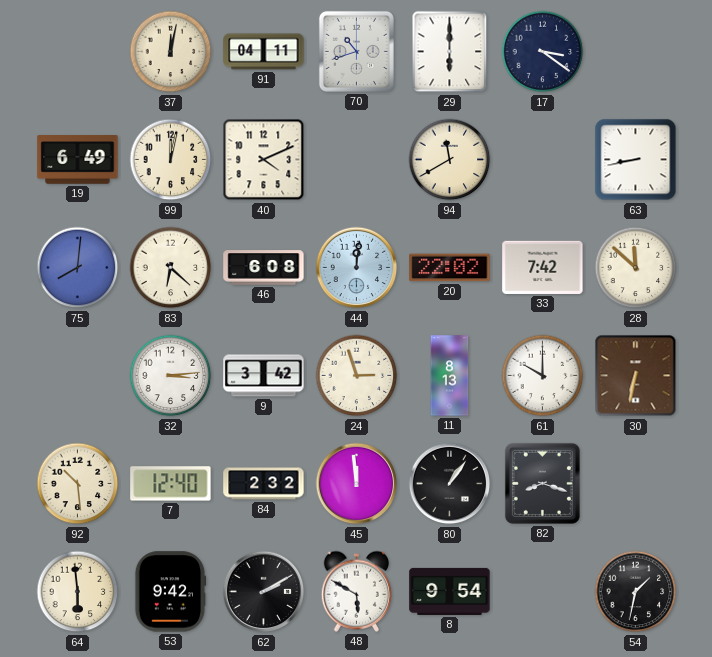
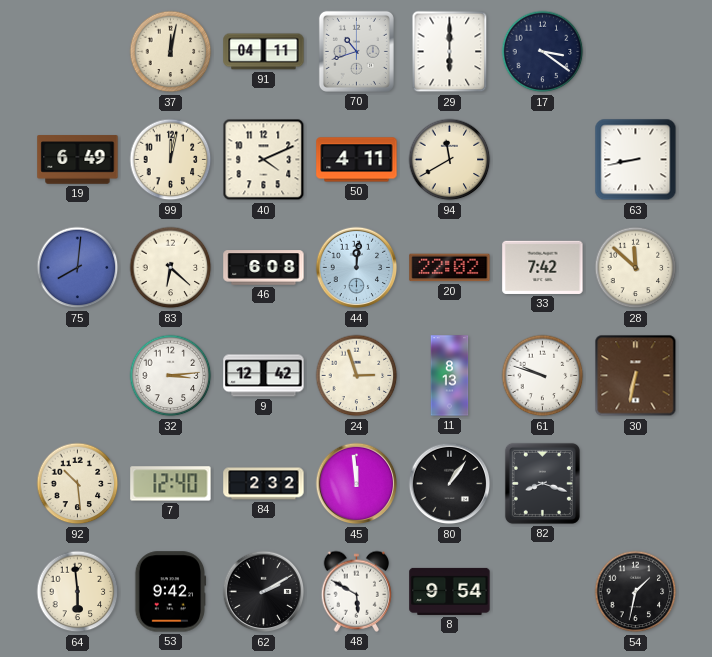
50: none -> 4:11
9: 3:42 -> 12:42
61: 10:00 -> 9:48
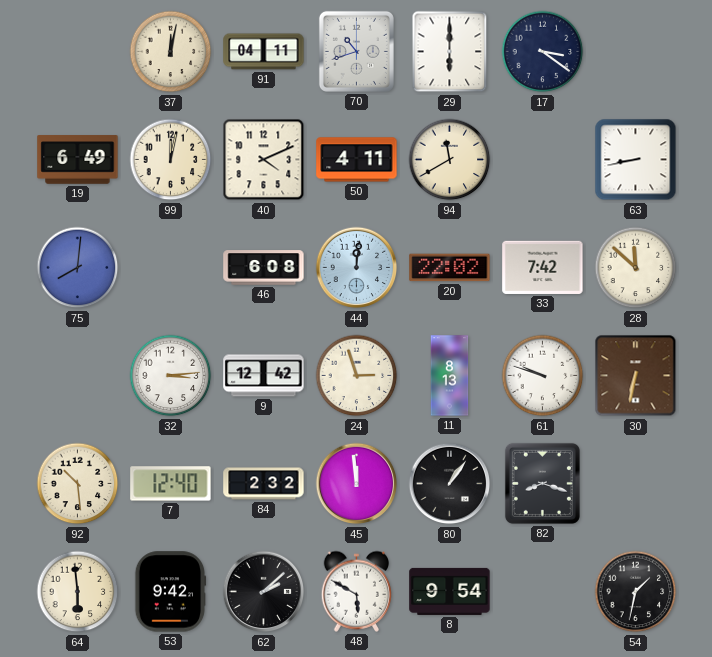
83: 6:22 -> none
62: 2:10 -> 2:08
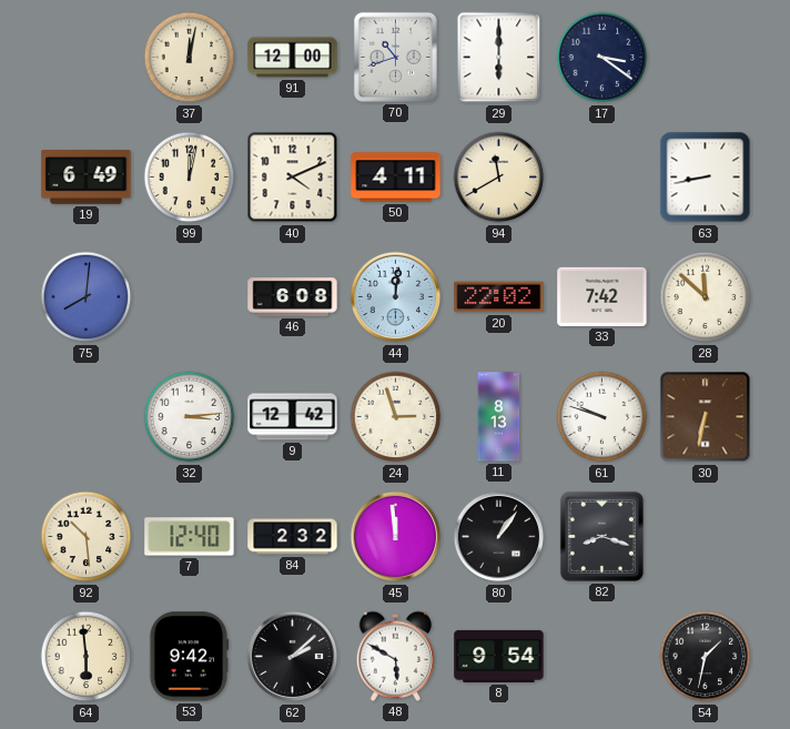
91: 04:11 -> 12:00
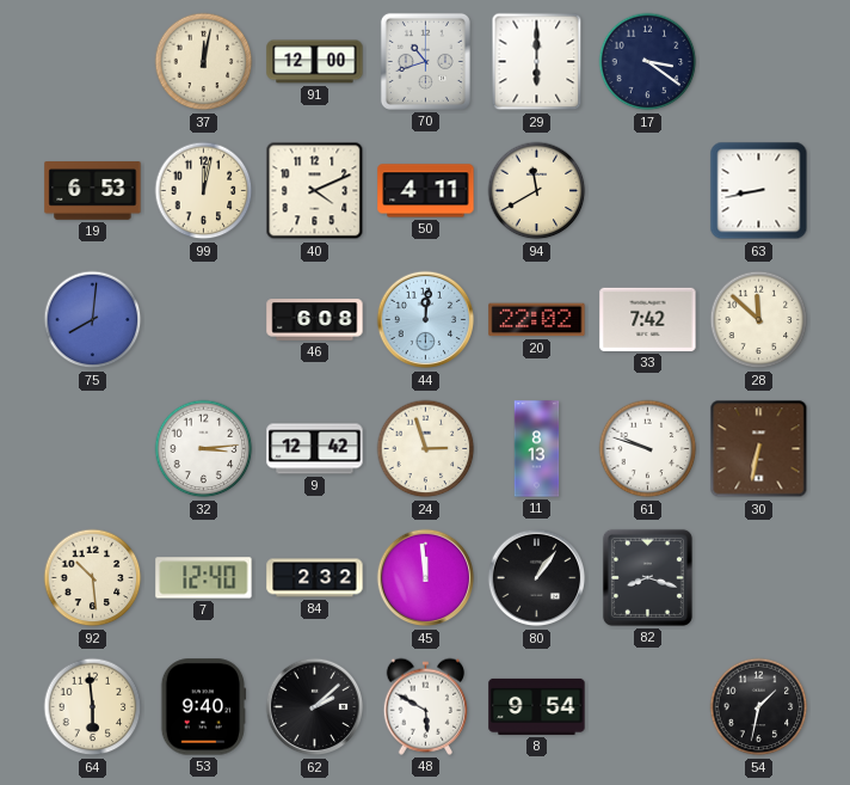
19: 6:49 -> 6:53
53: 9:42 -> 9:40
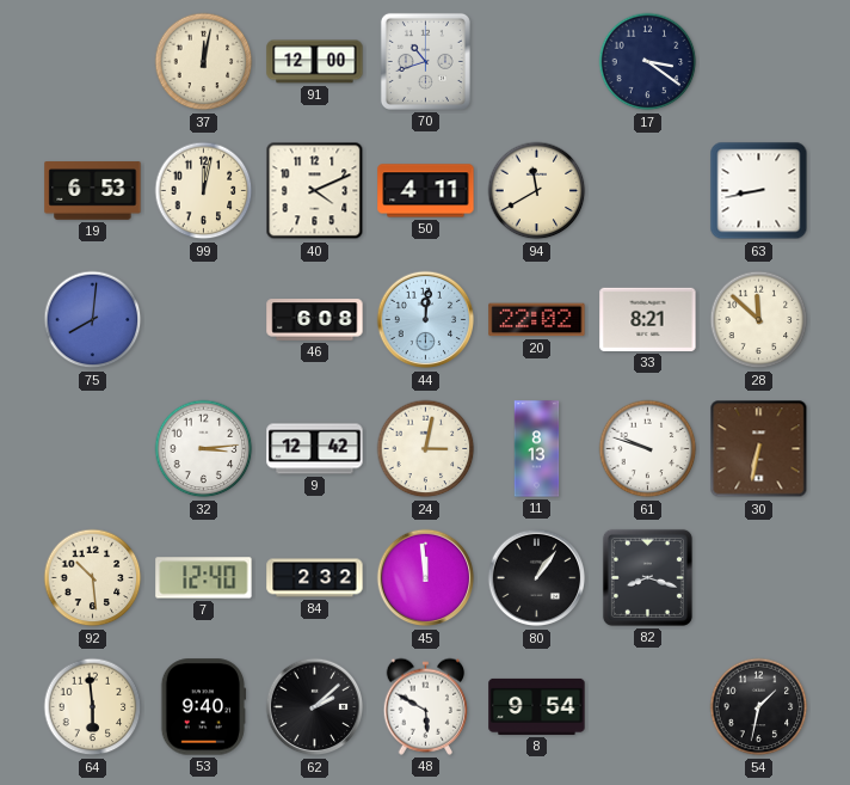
29: 6:00 -> none
33: 7:42 -> 8:21
24: 2:57 -> 3:02
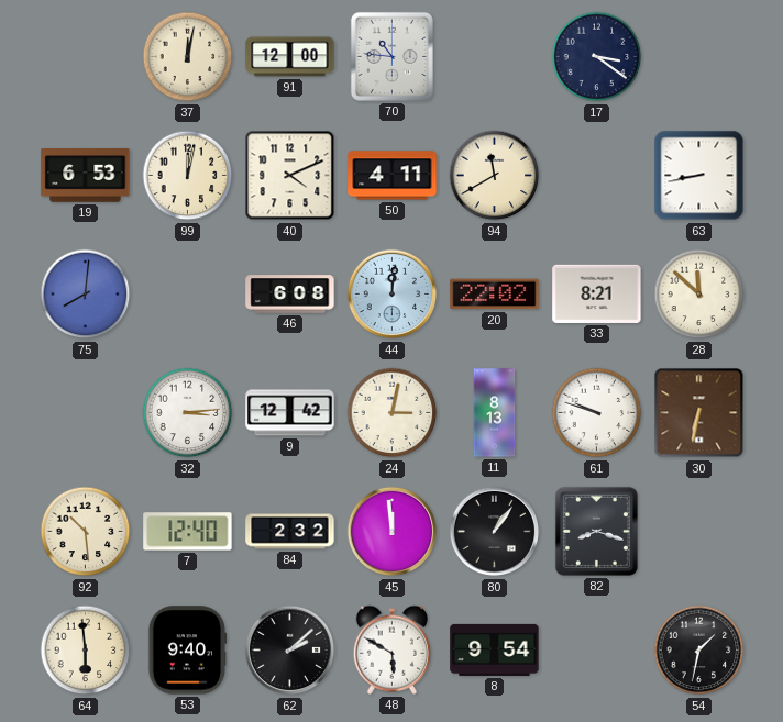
70: 10:42 -> 10:46
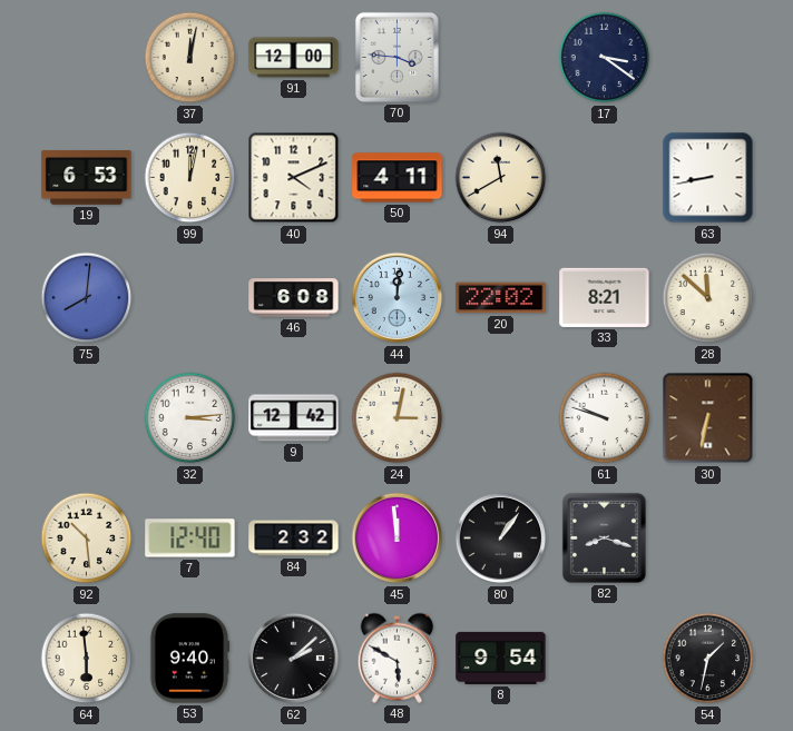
70: 10:46 -> 3:46
11: 8:13 -> none
